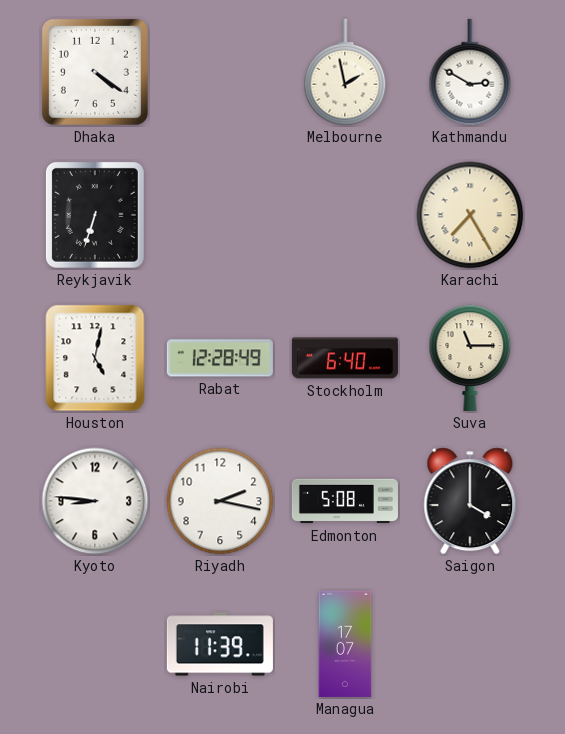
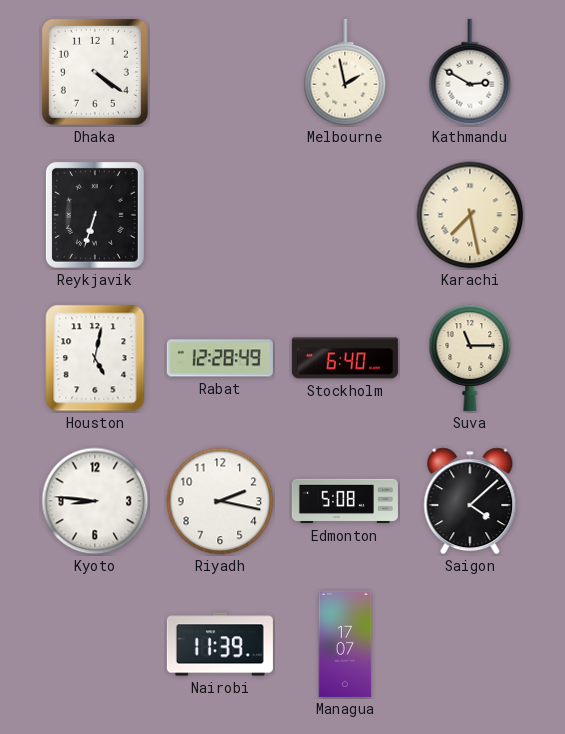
Karachi: 7:25 -> 7:28
Saigon: 4:00 -> 4:08
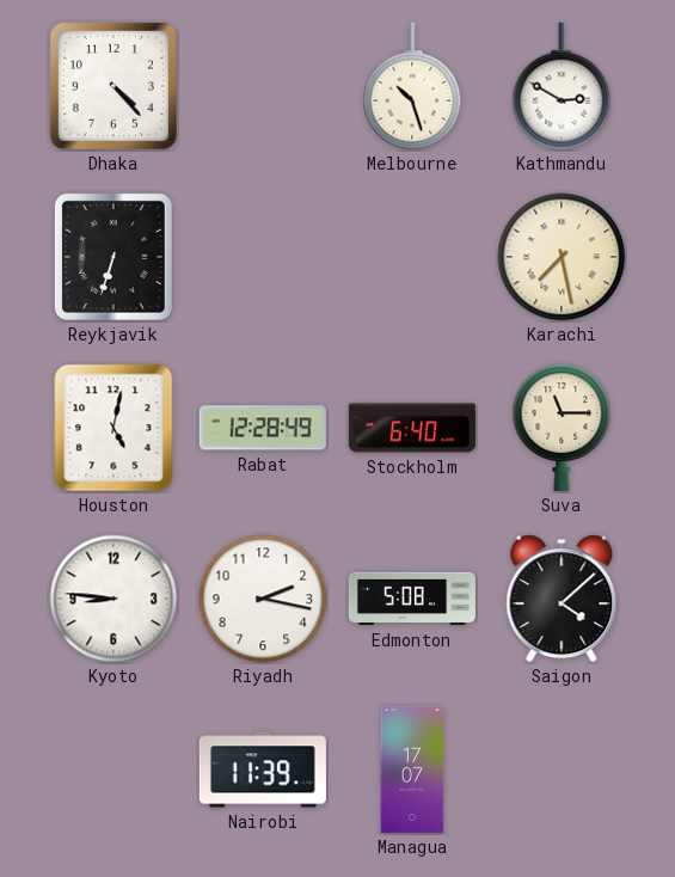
Dhaka: 4:21 -> 4:23
Melbourne: 1:58 -> 10:27
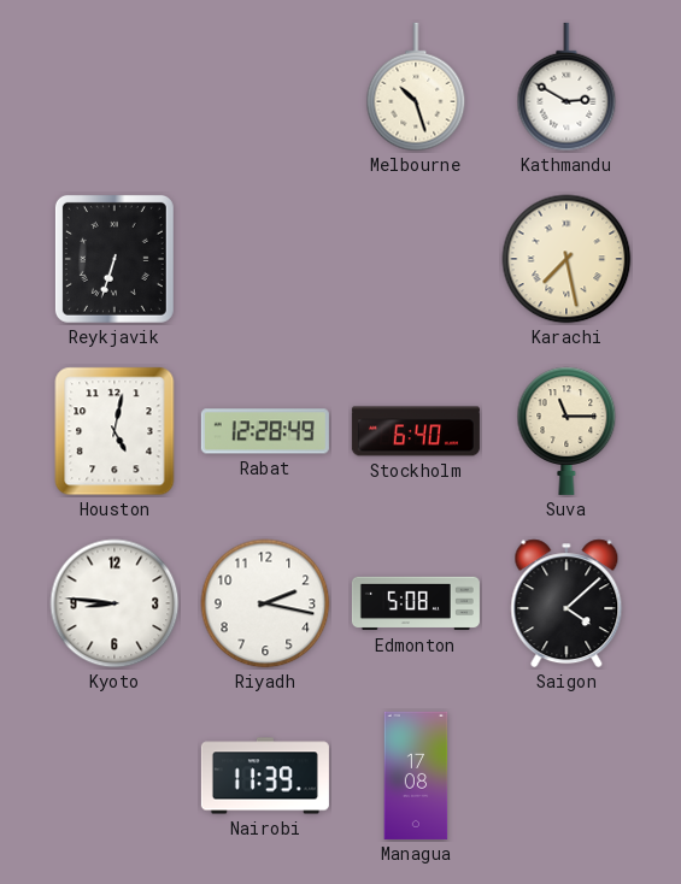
Dhaka: 4:23 -> none
Managua: 17:07 -> 17:08
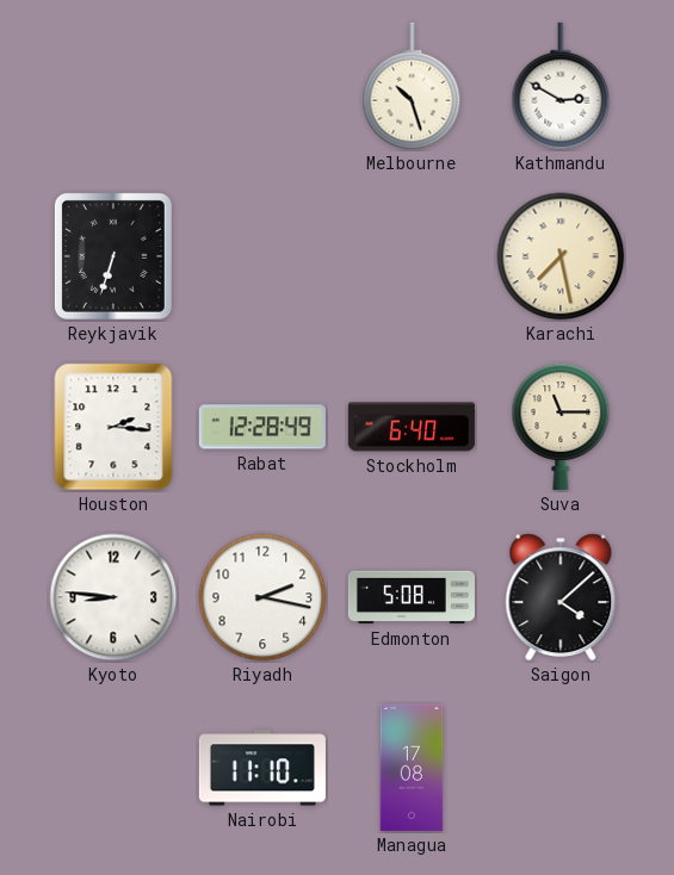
Houston: 5:02 -> 2:16
Nairobi: 11:39 -> 11:10
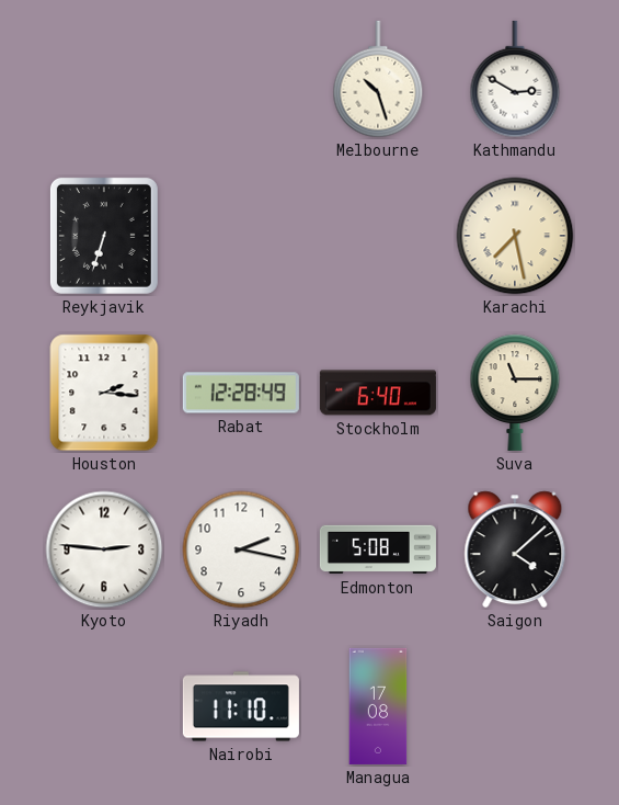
Kyoto: 8:46 -> 2:46
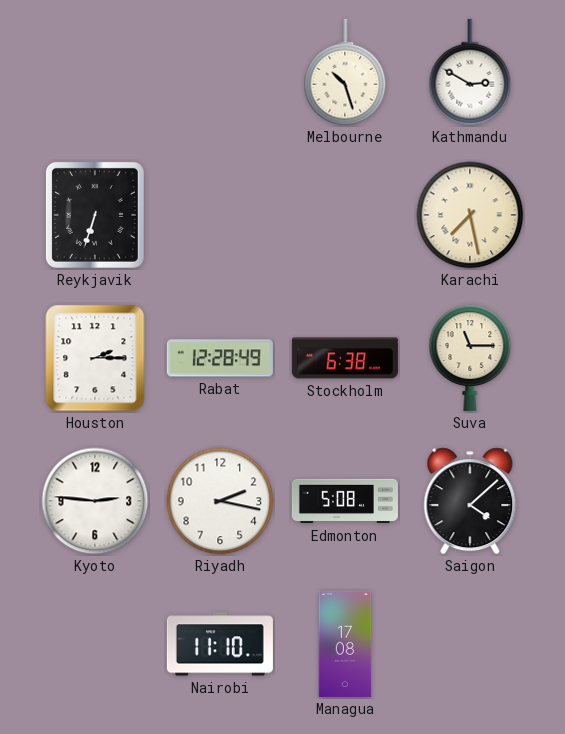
Houston: 2:16 -> 2:15
Stockholm: 6:40 -> 6:38
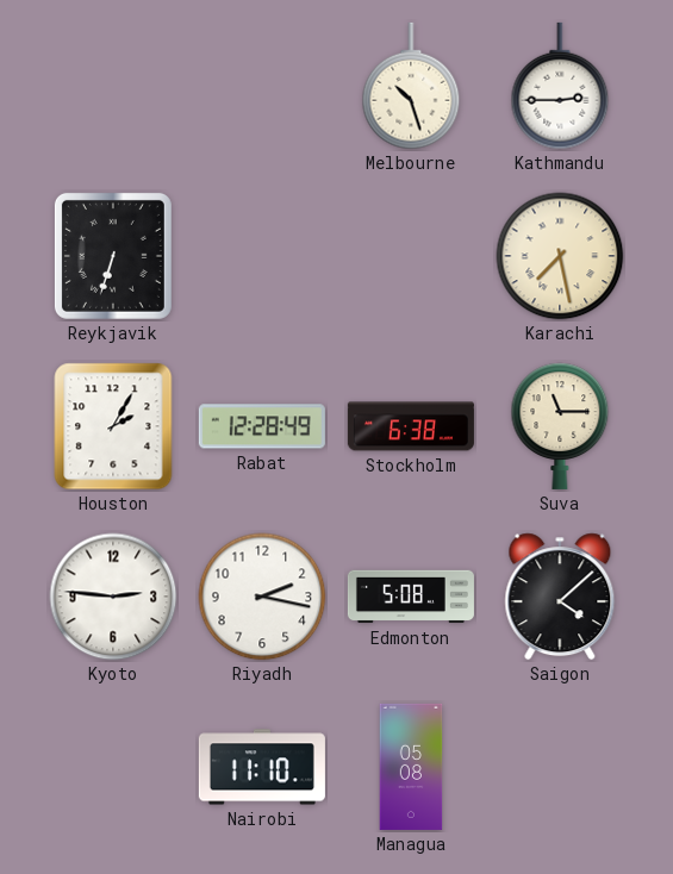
Kathmandu: 2:50 -> 2:45
Houston: 2:15 -> 2:05
Managua: 17:08 -> 05:08
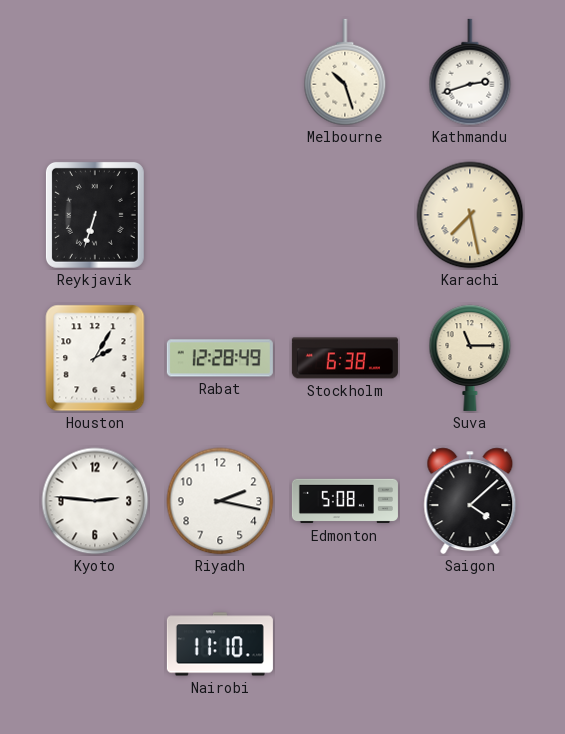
Kathmandu: 2:45 -> 2:42
Managua: 05:08 -> none
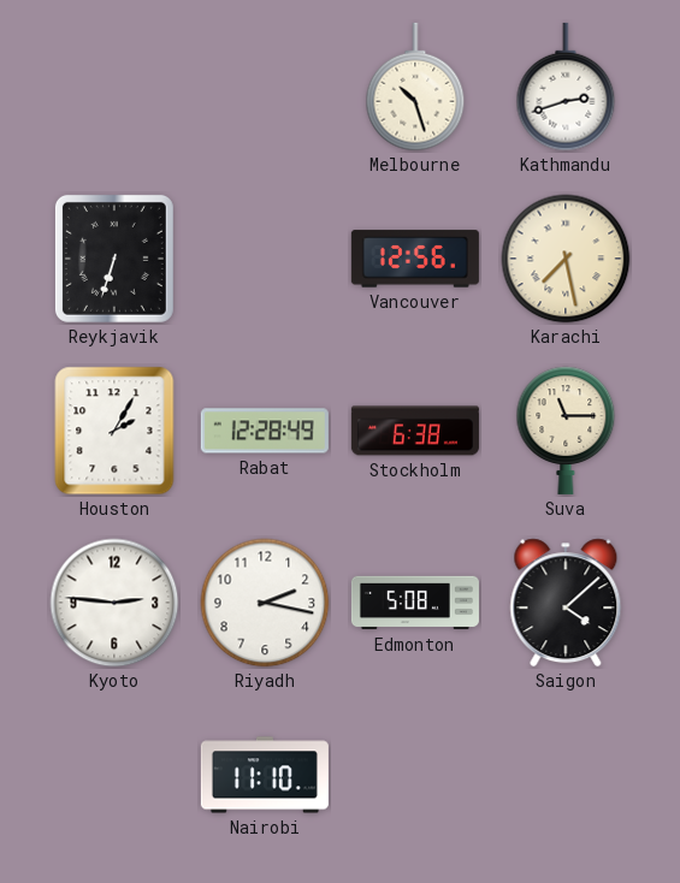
Vancouver: none -> 12:56
